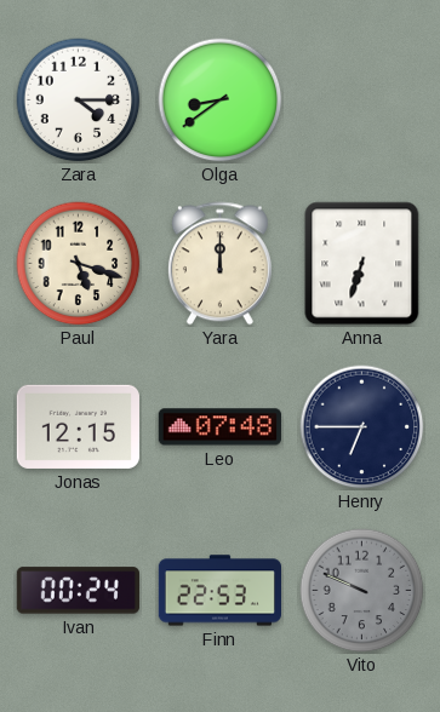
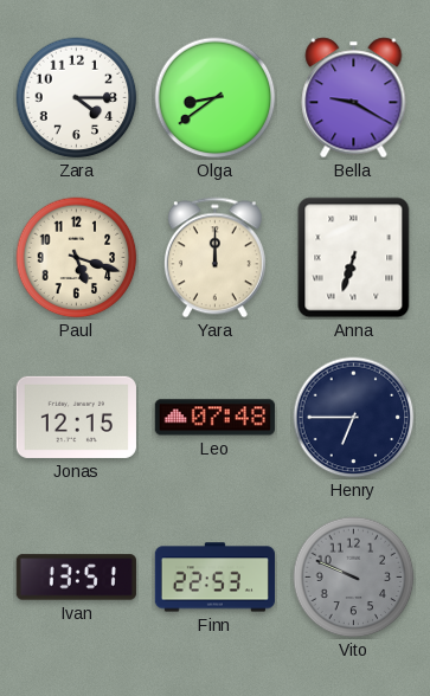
Bella: none -> 9:20
Ivan: 00:24 -> 13:51
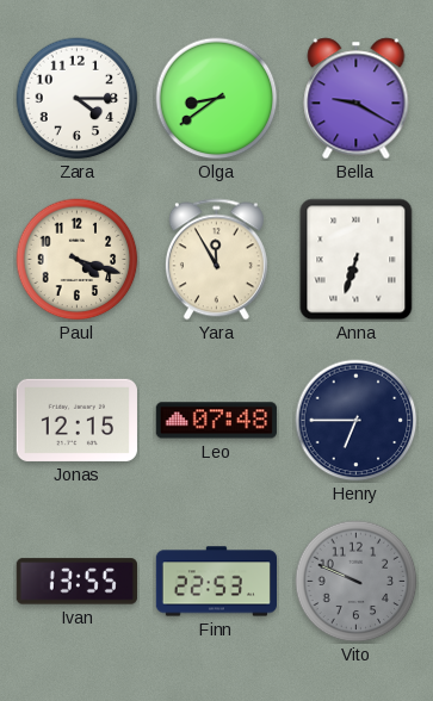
Paul: 5:18 -> 4:18
Yara: 12:00 -> 11:55
Ivan: 13:51 -> 13:55
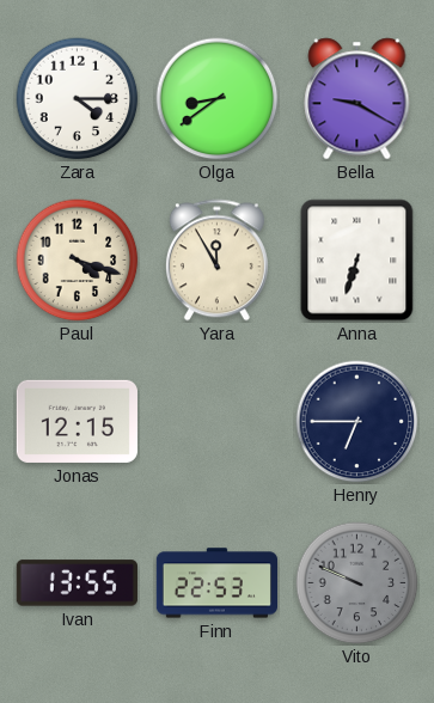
Leo: 07:48 -> none
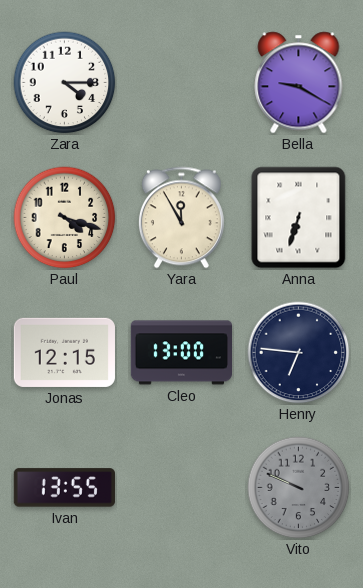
Olga: 8:39 -> none
Cleo: none -> 13:00
Henry: 6:45 -> 6:46
Finn: 22:53 -> none
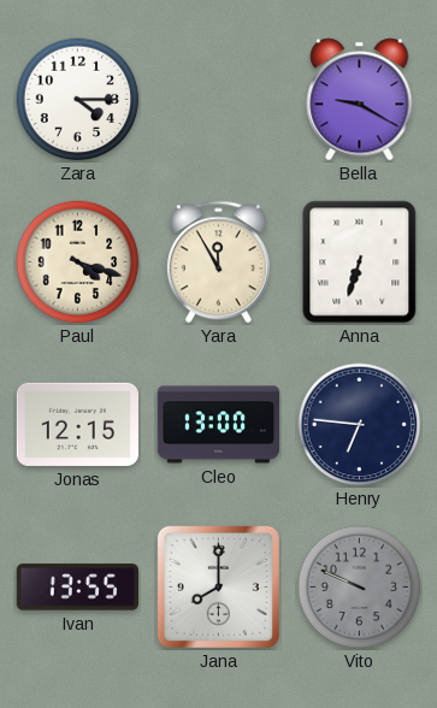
Jana: none -> 8:00
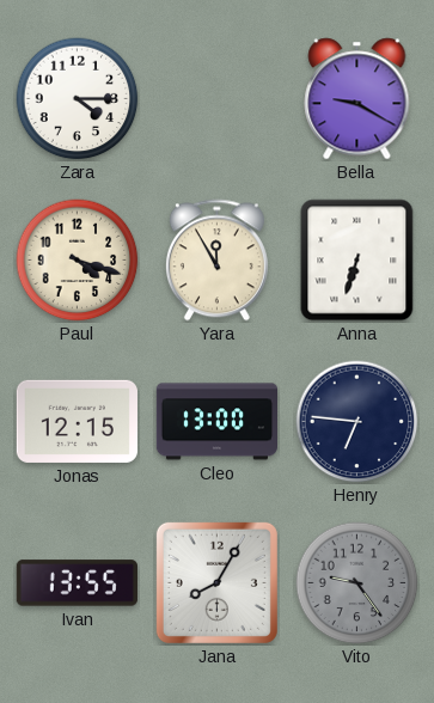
Jana: 8:00 -> 8:05
Vito: 9:49 -> 9:24
